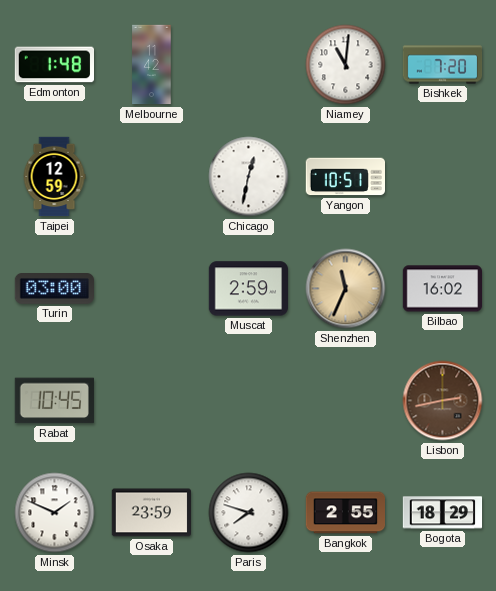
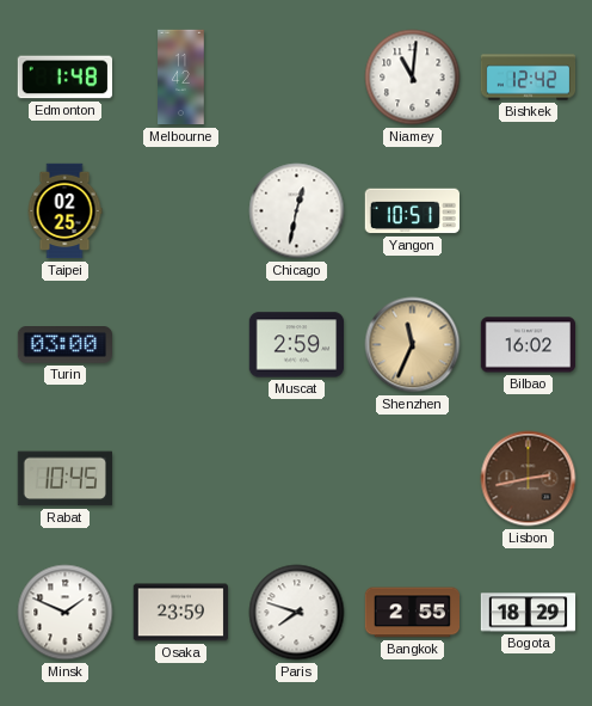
Bishkek: 7:20 -> 12:42
Taipei: 12:59 -> 02:25
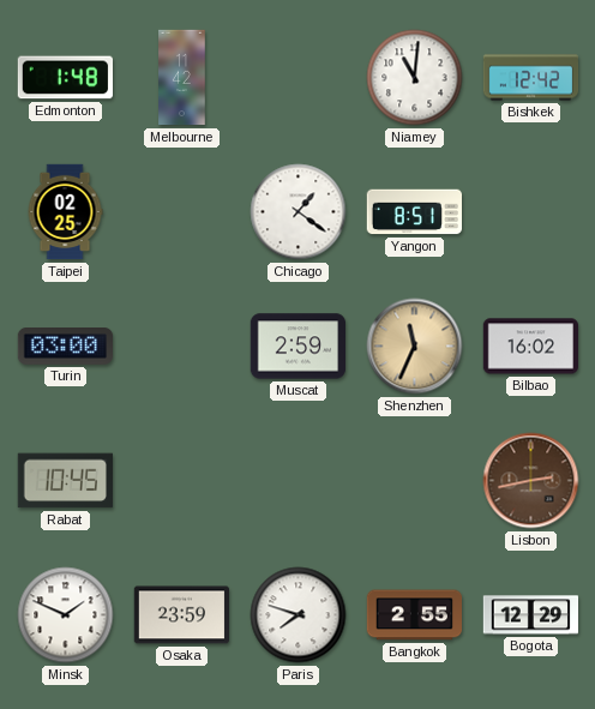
Chicago: 12:32 -> 1:21
Yangon: 10:51 -> 8:51
Bogota: 18:29 -> 12:29
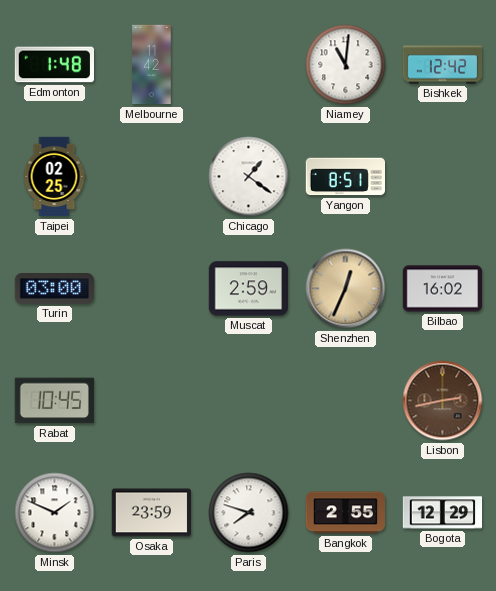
Shenzhen: 11:34 -> 12:34
